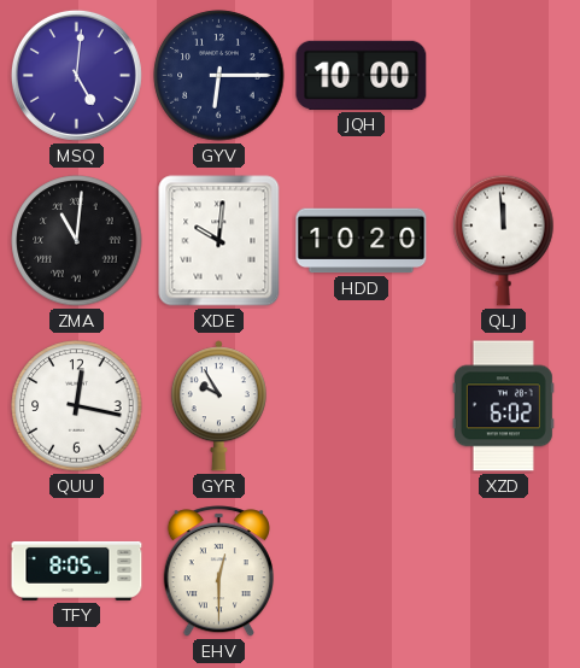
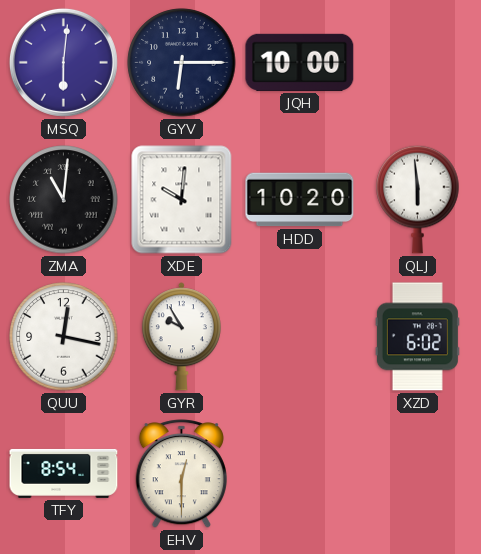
MSQ: 5:01 -> 6:01
QLJ: 11:59 -> 5:59
TFY: 8:05 -> 8:54
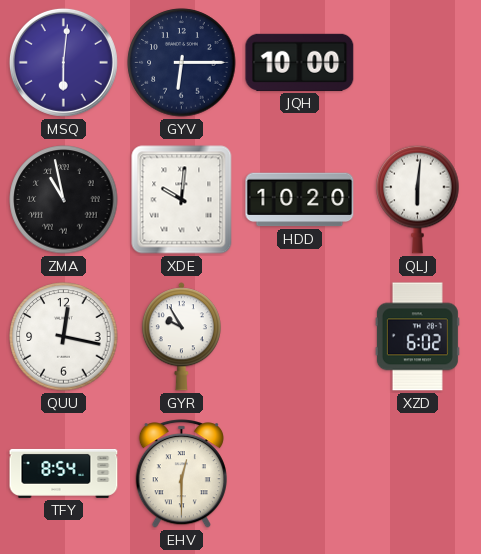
ZMA: 11:01 -> 10:58
QLJ: 5:59 -> 6:01
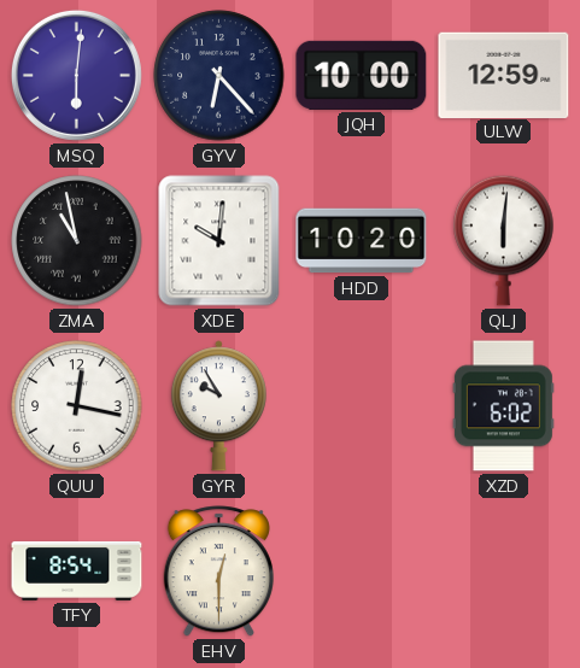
GYV: 6:15 -> 6:23
ULW: none -> 12:59
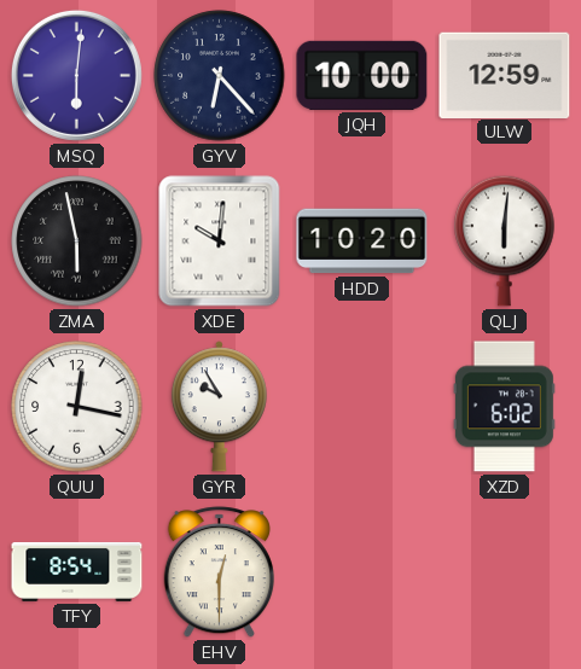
ZMA: 10:58 -> 5:58
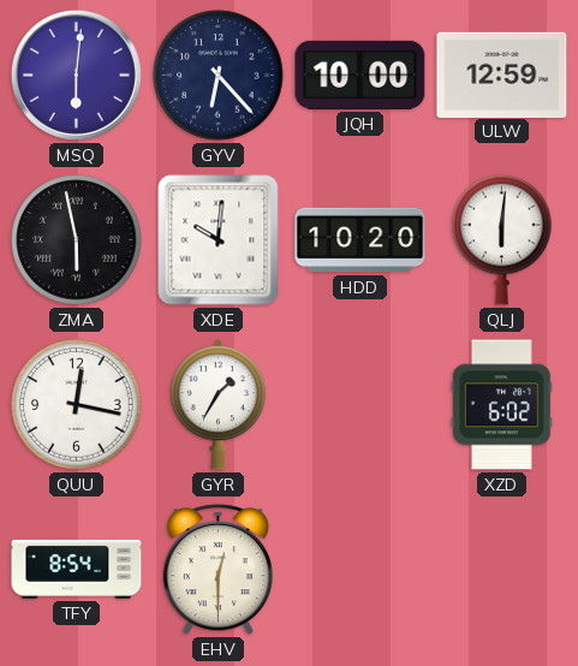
GYR: 9:55 -> 1:35
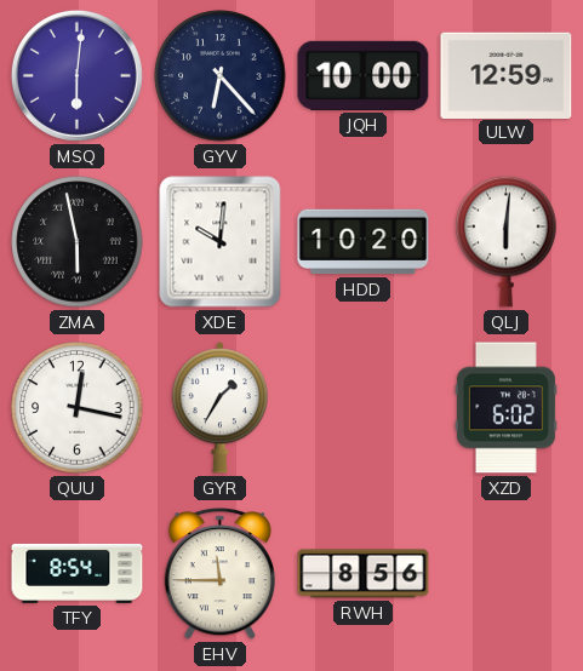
EHV: 12:30 -> 11:45
RWH: none -> 8:56
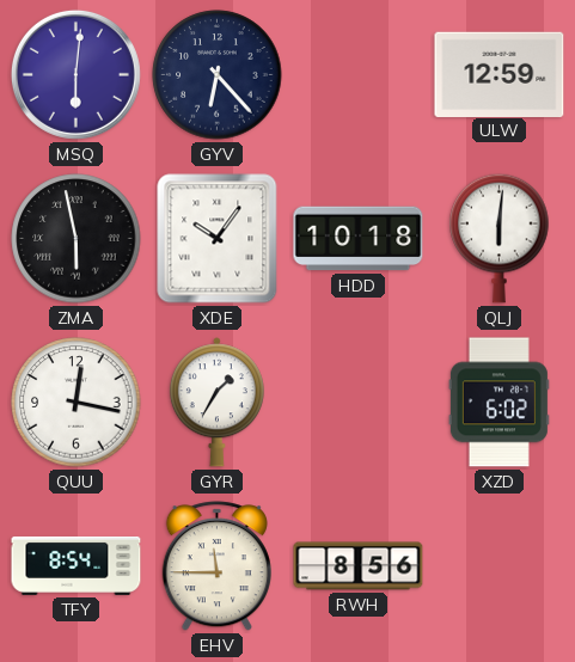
JQH: 10:00 -> none
XDE: 10:01 -> 10:06
HDD: 10:20 -> 10:18
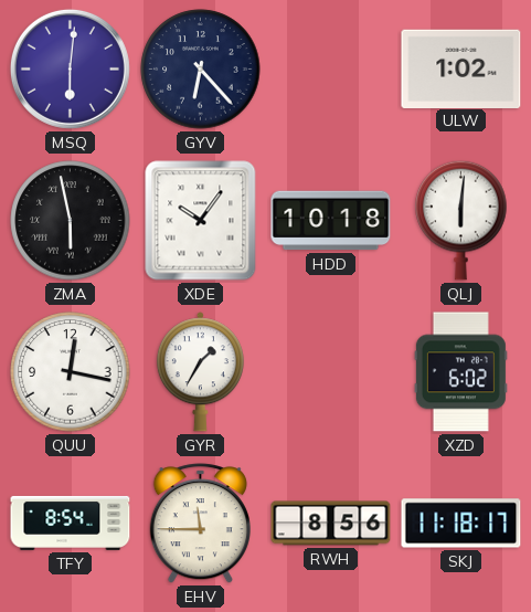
ULW: 12:59 -> 1:02
SKJ: none -> 11:18
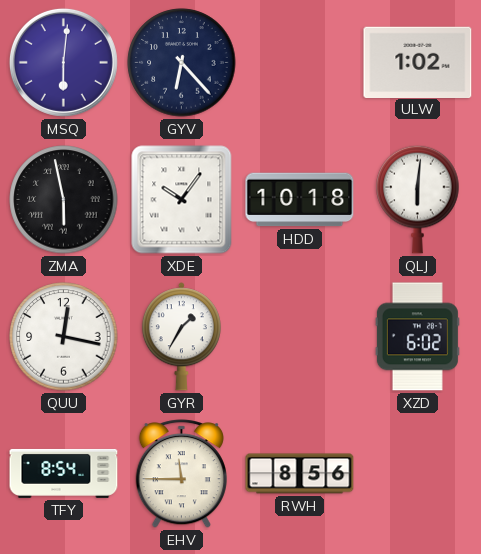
SKJ: 11:18 -> none
